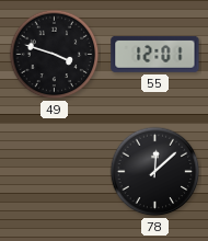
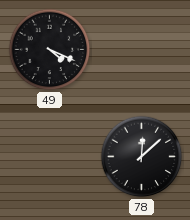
49: 3:48 -> 4:19
55: 12:01 -> none
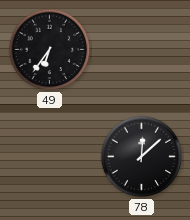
49: 4:19 -> 6:36
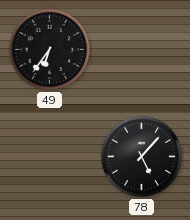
78: 12:08 -> 5:07
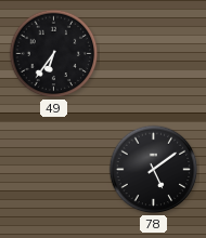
78: 5:07 -> 5:09
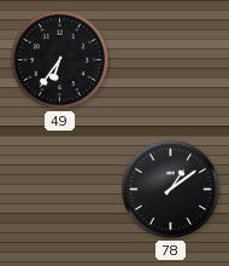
78: 5:09 -> 1:09
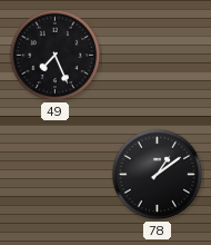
49: 6:36 -> 7:26
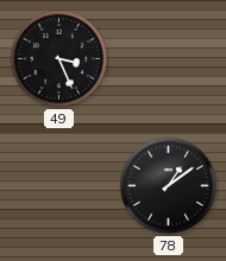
49: 7:26 -> 3:26
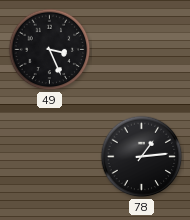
78: 1:09 -> 1:14
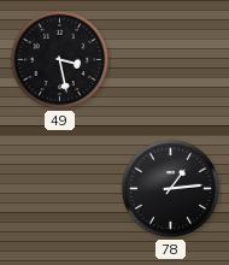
49: 3:26 -> 3:28
